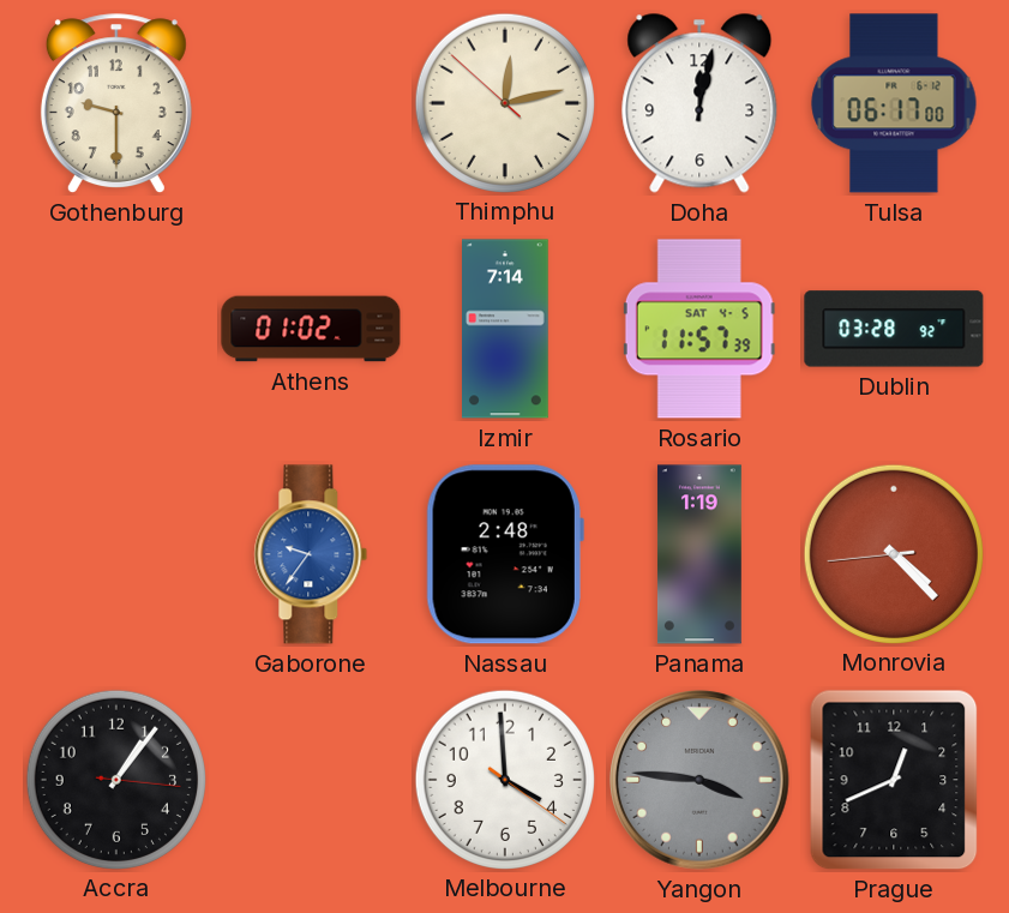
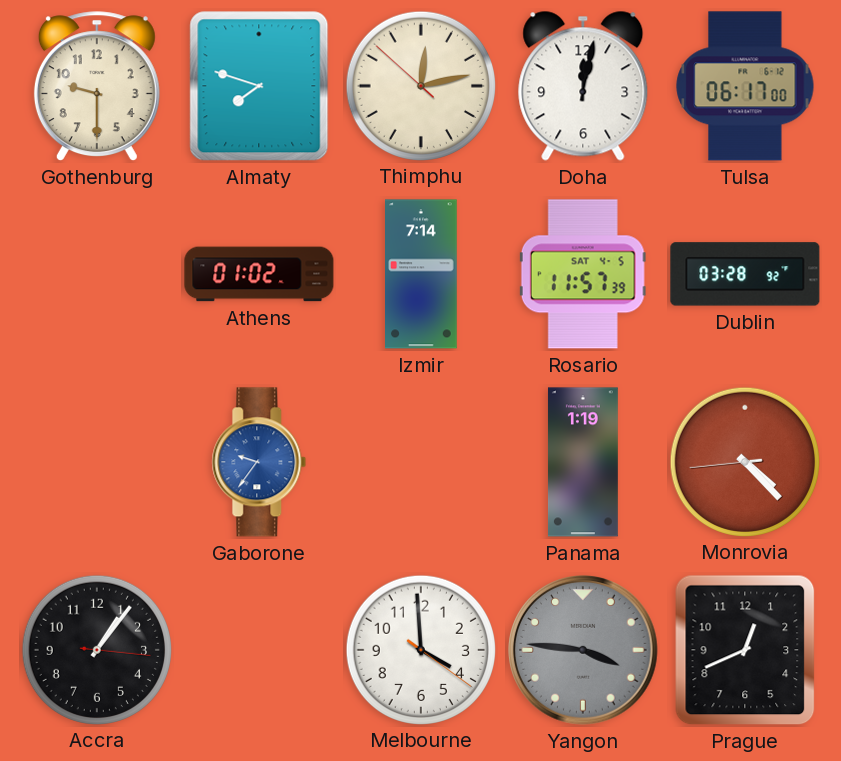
Almaty: none -> 7:48
Nassau: 2:48 -> none
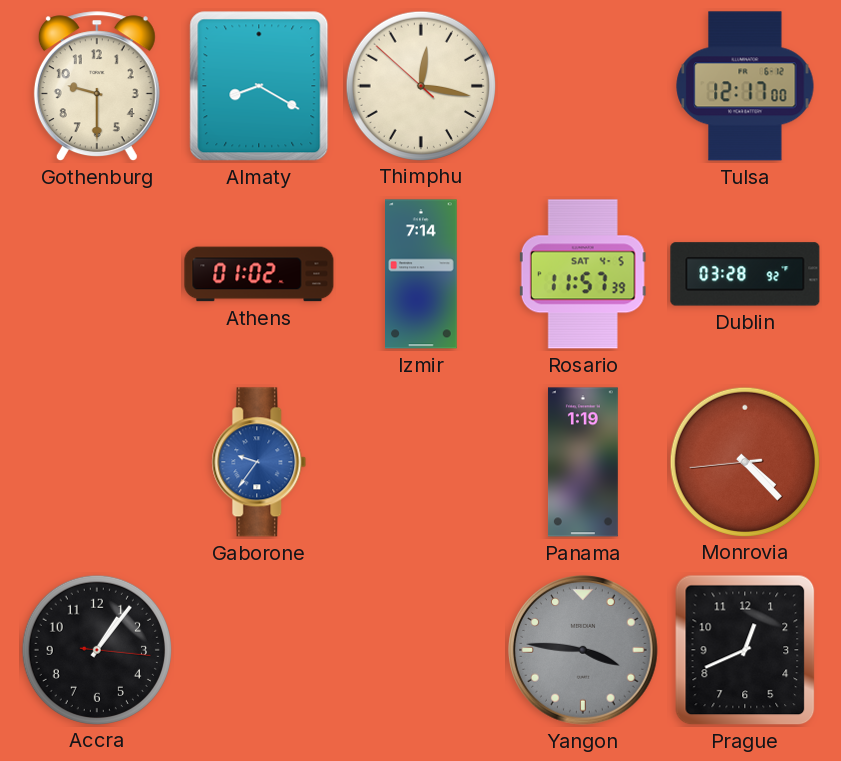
Almaty: 7:48 -> 8:20
Thimphu: 12:12 -> 12:16
Doha: 12:02 -> none
Tulsa: 06:17 -> 12:17
Melbourne: 3:59 -> none
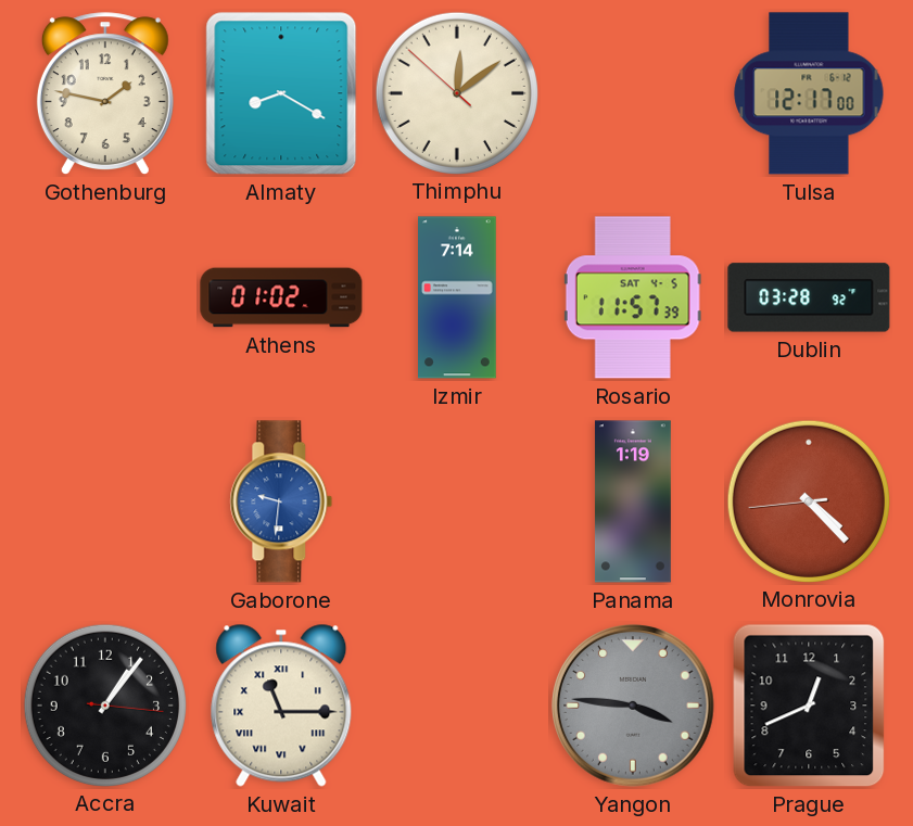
Gothenburg: 9:30 -> 1:47
Thimphu: 12:16 -> 12:08
Gaborone: 9:36 -> 9:31
Kuwait: none -> 11:15
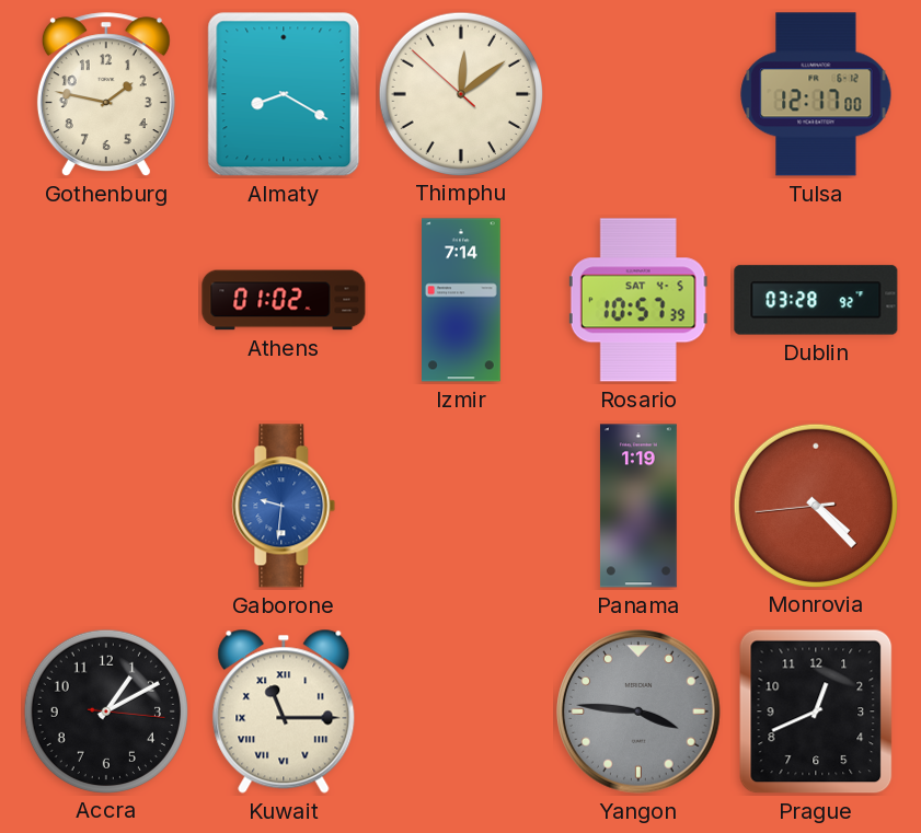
Rosario: 11:57 -> 10:57
Accra: 1:06 -> 1:10
